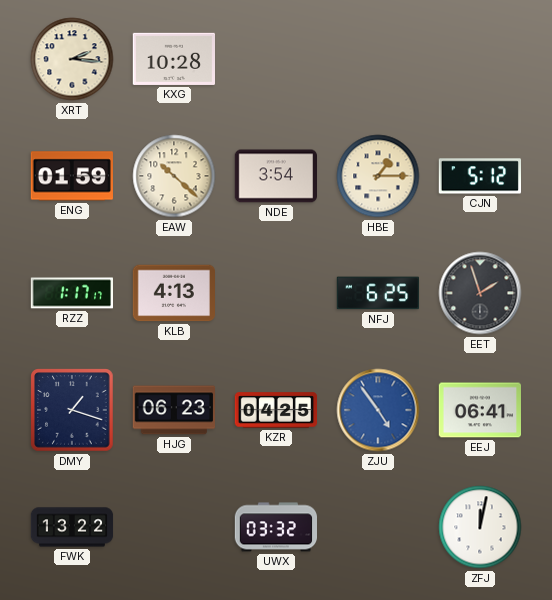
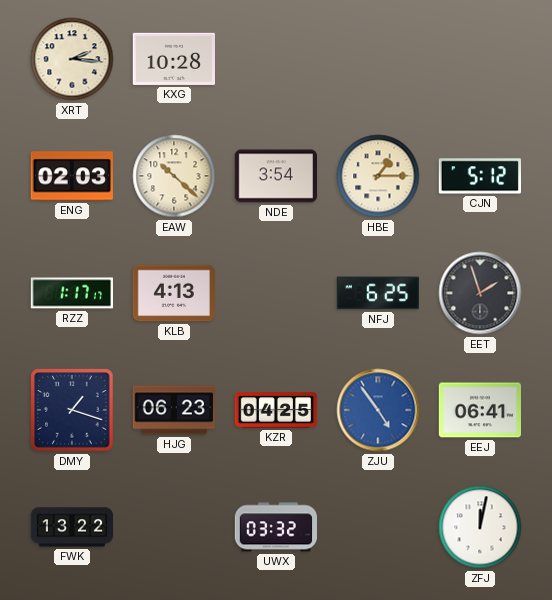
ENG: 01:59 -> 02:03
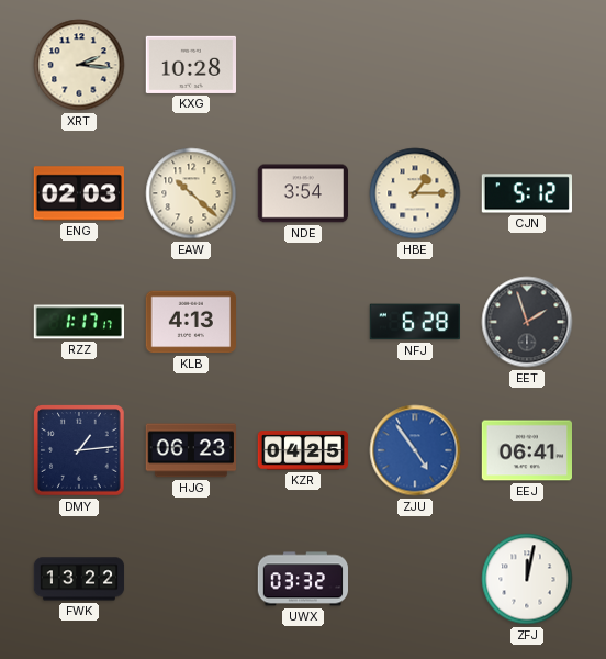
NFJ: 6:25 -> 6:28
DMY: 1:18 -> 1:14
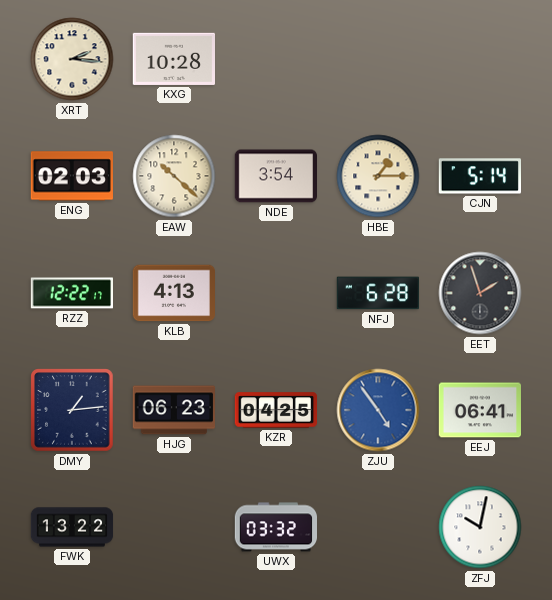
CJN: 5:12 -> 5:14
RZZ: 1:17 -> 12:22
ZFJ: 12:02 -> 10:02
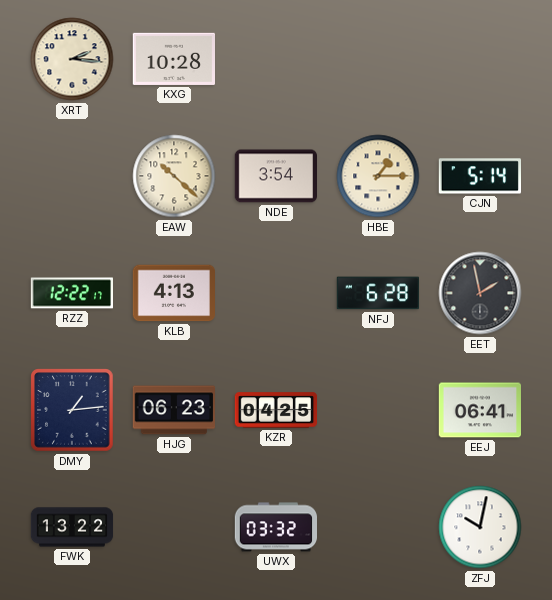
ENG: 02:03 -> none
EET: 1:57 -> 1:58
ZJU: 4:54 -> none
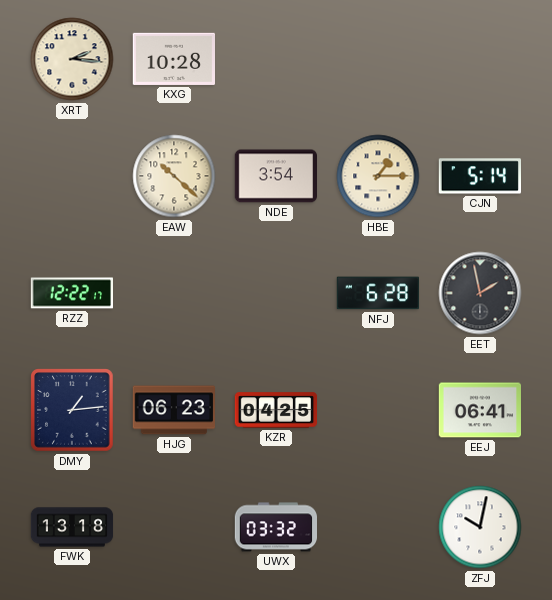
KLB: 4:13 -> none
FWK: 13:22 -> 13:18
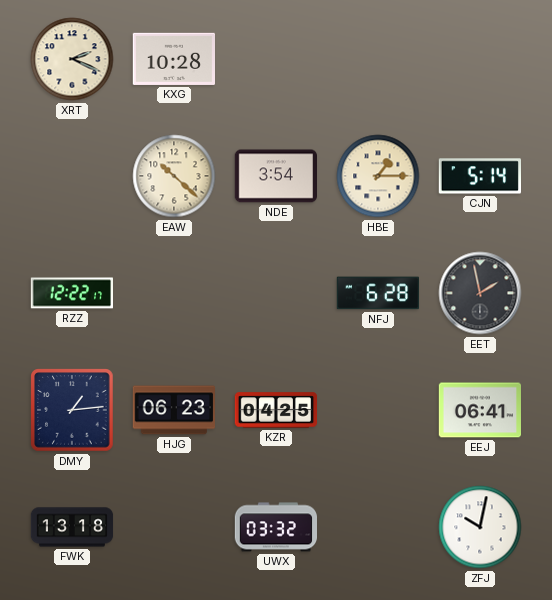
XRT: 2:16 -> 2:19
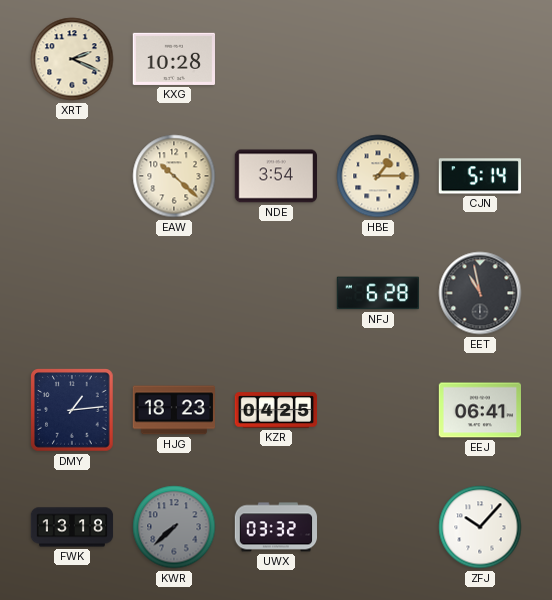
RZZ: 12:22 -> none
EET: 1:58 -> 10:58
HJG: 06:23 -> 18:23
KWR: none -> 7:38
ZFJ: 10:02 -> 10:07
